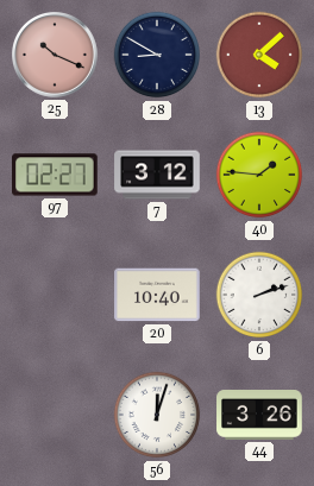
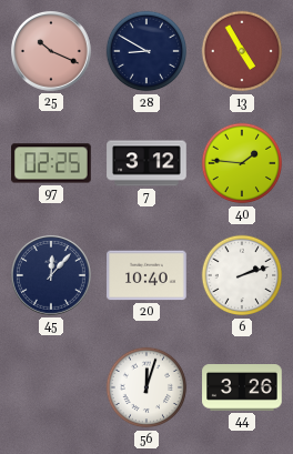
13: 4:08 -> 4:55
97: 02:27 -> 02:25
45: none -> 12:07
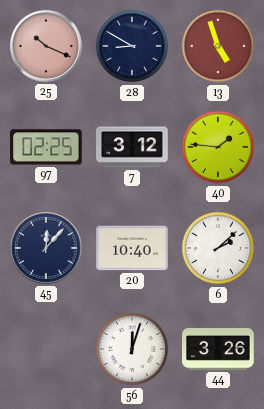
13: 4:55 -> 4:57
6: 2:12 -> 2:08
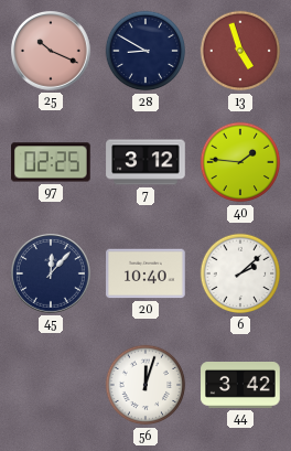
44: 3:26 -> 3:42
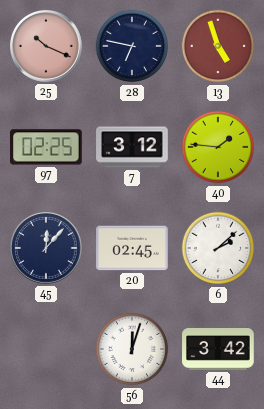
28: 8:50 -> 6:47
20: 10:40 -> 02:45
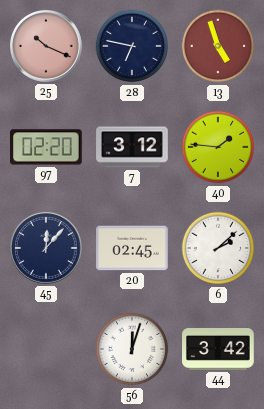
97: 02:25 -> 02:20
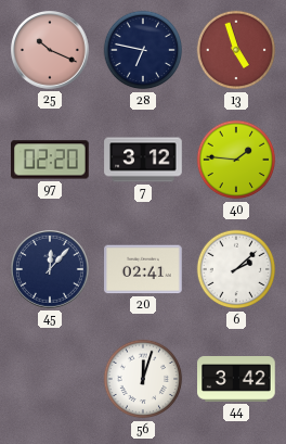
20: 02:45 -> 02:41
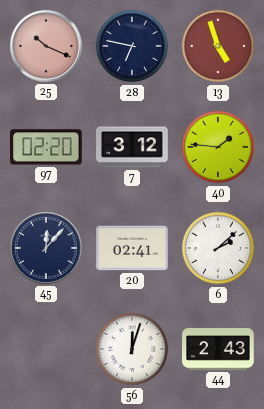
44: 3:42 -> 2:43
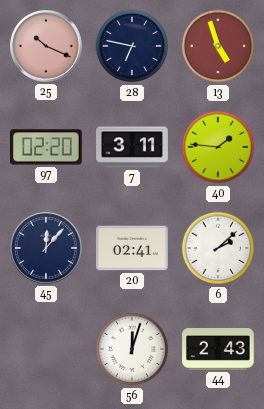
7: 3:12 -> 3:11
